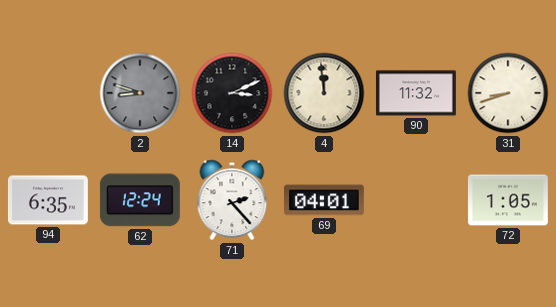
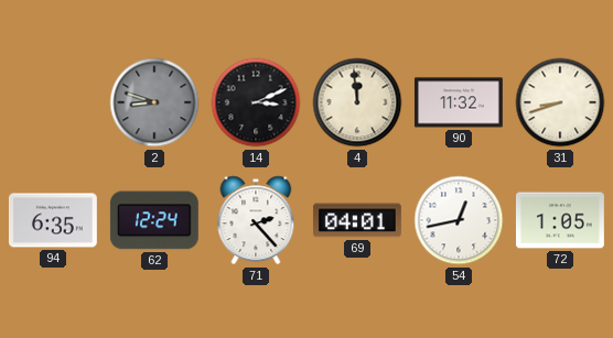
54: none -> 12:43
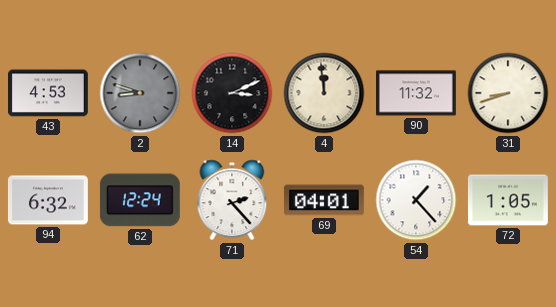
43: none -> 4:53
94: 6:35 -> 6:32
54: 12:43 -> 1:23
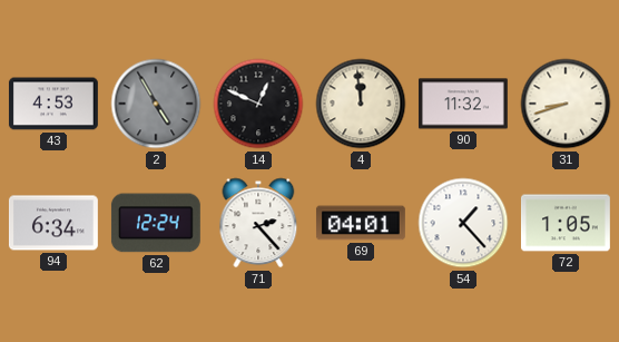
2: 8:48 -> 4:55
14: 3:11 -> 12:49
94: 6:32 -> 6:34
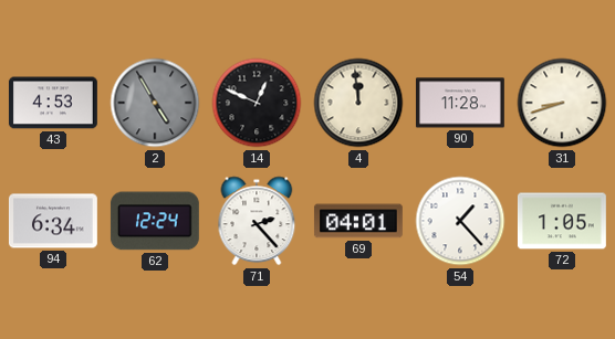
90: 11:32 -> 11:28
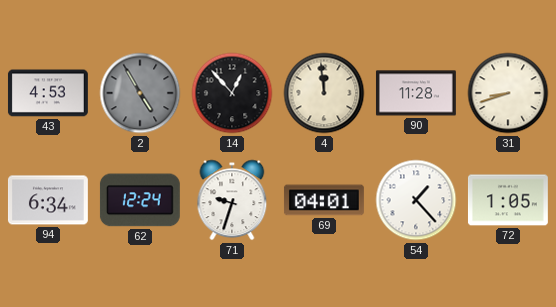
14: 12:49 -> 12:53
71: 2:23 -> 9:33
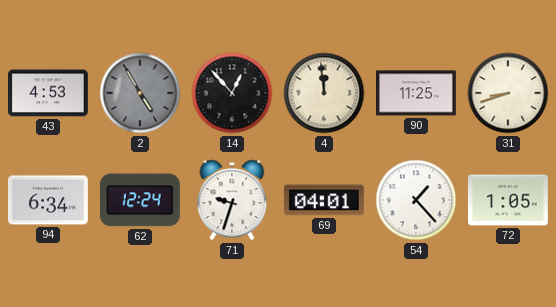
90: 11:28 -> 11:25
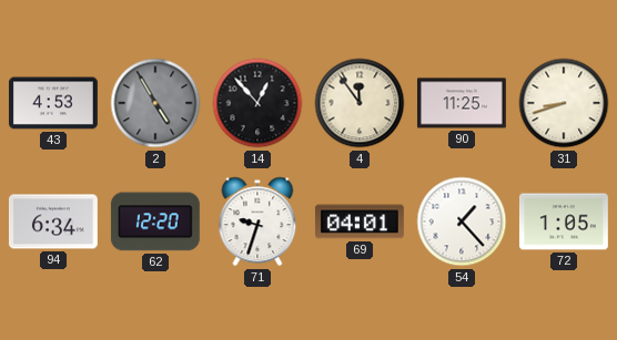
4: 11:59 -> 11:54
62: 12:24 -> 12:20
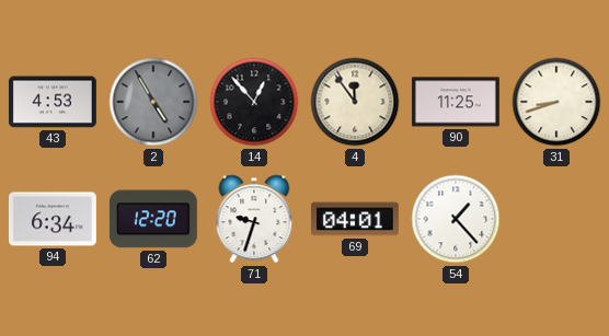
72: 1:05 -> none
